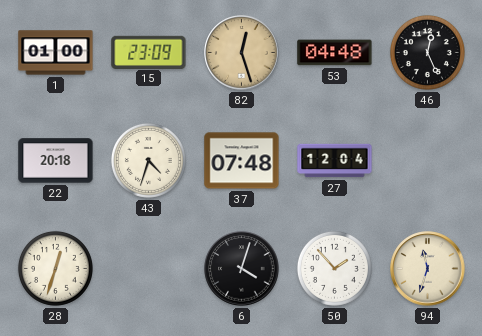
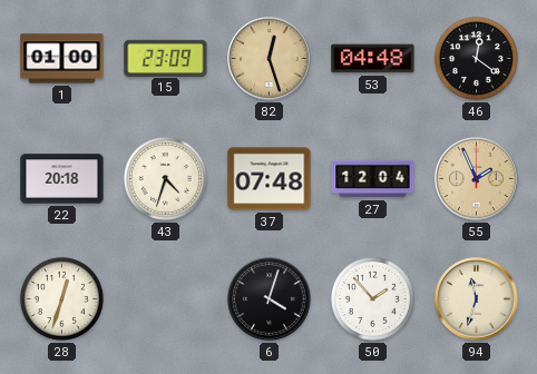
46: 12:26 -> 12:21
55: none -> 1:56
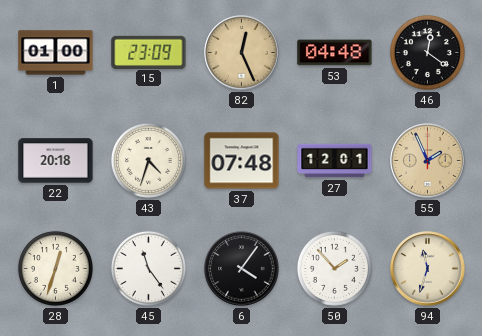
82: 12:27 -> 12:26
27: 12:04 -> 12:01
45: none -> 11:24
6: 4:03 -> 4:06
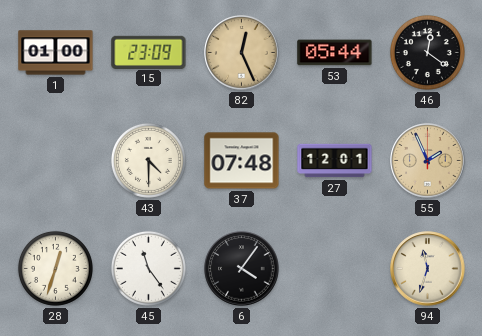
53: 04:48 -> 05:44
22: 20:18 -> none
43: 4:33 -> 4:30
50: 1:53 -> none
